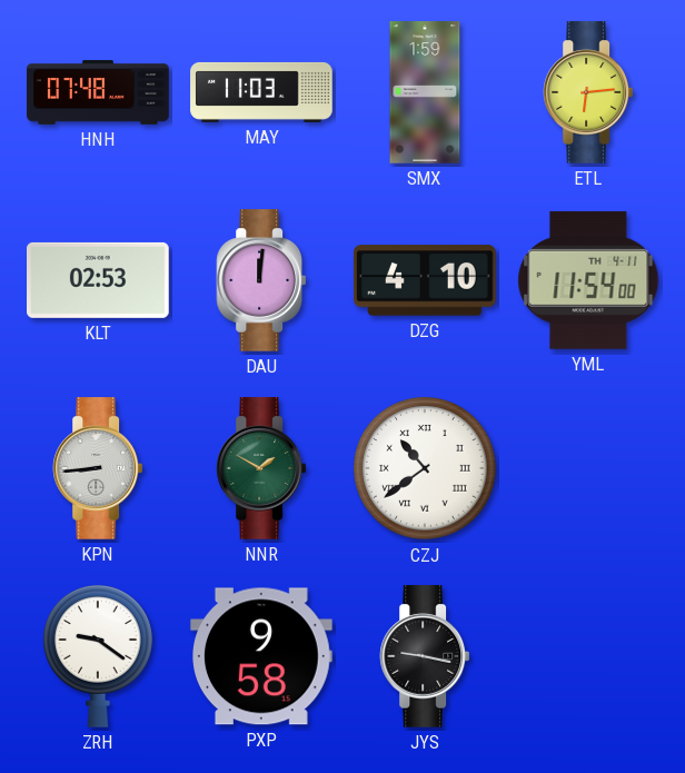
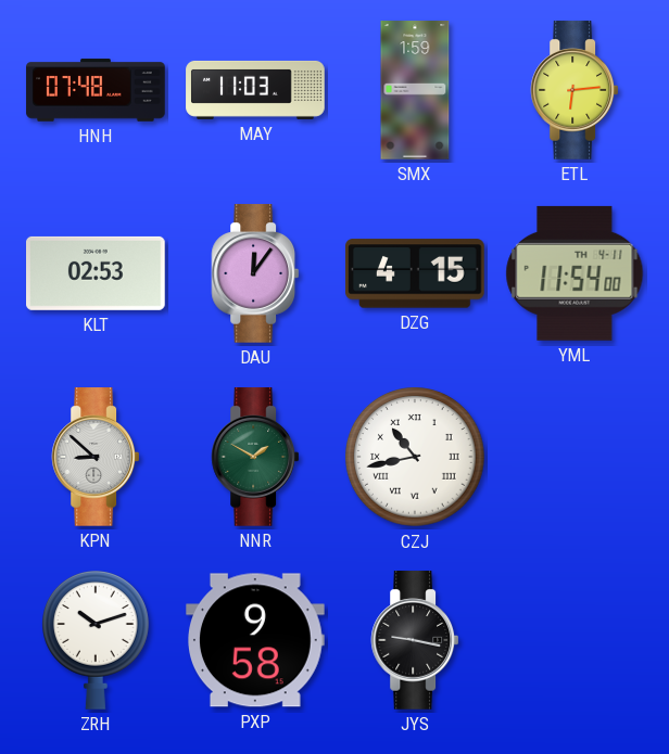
DAU: 12:01 -> 12:06
DZG: 4:10 -> 4:15
KPN: 8:44 -> 8:52
CZJ: 10:39 -> 10:43
ZRH: 9:21 -> 10:12
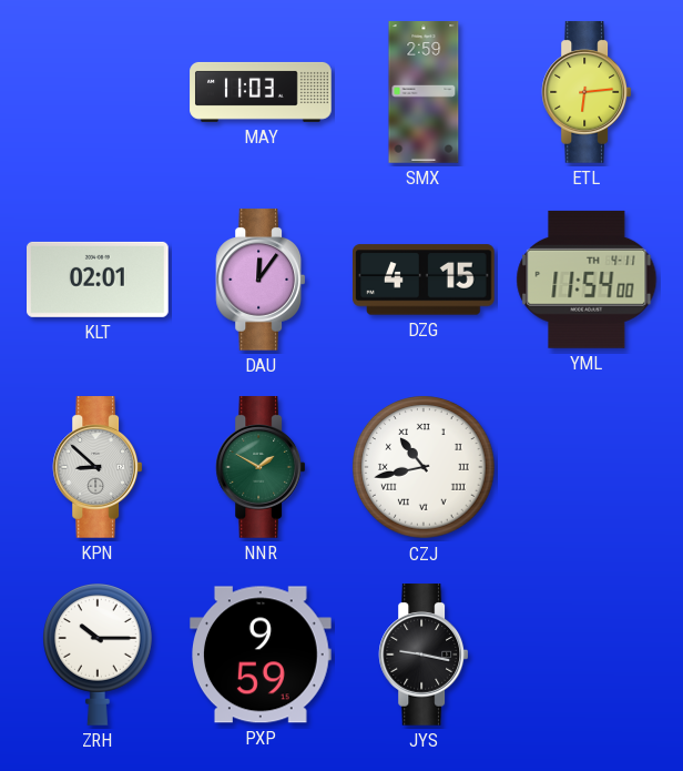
HNH: 07:48 -> none
SMX: 1:59 -> 2:59
KLT: 02:53 -> 02:01
ZRH: 10:12 -> 10:15
PXP: 9:58 -> 9:59
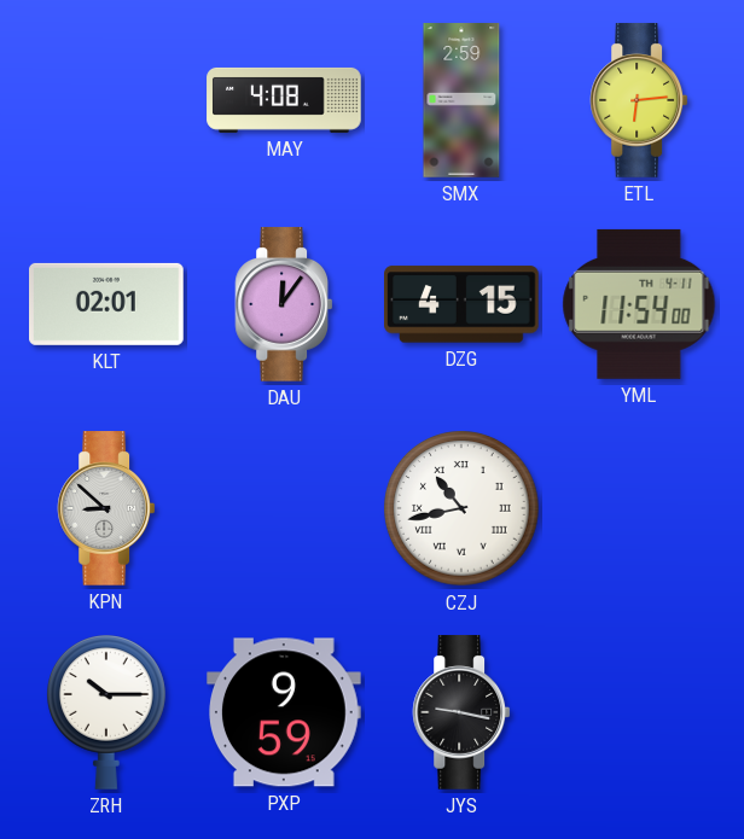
MAY: 11:03 -> 4:08
NNR: 1:50 -> none
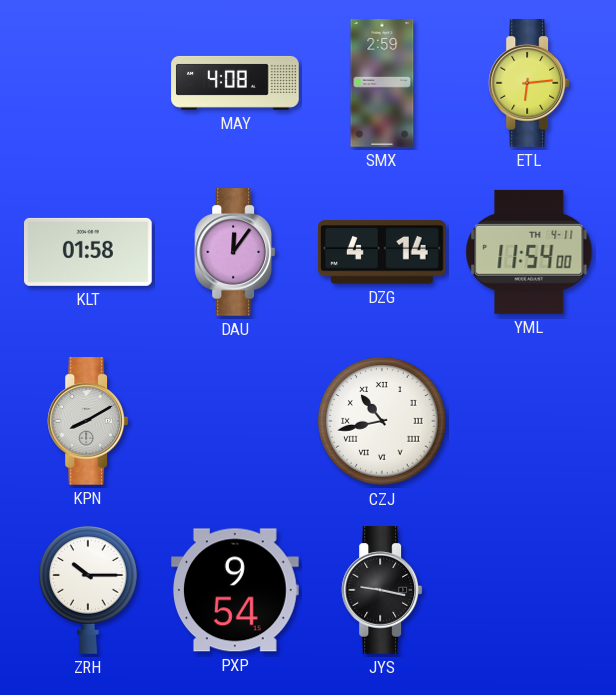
KLT: 02:01 -> 01:58
DZG: 4:15 -> 4:14
KPN: 8:52 -> 8:10
PXP: 9:59 -> 9:54
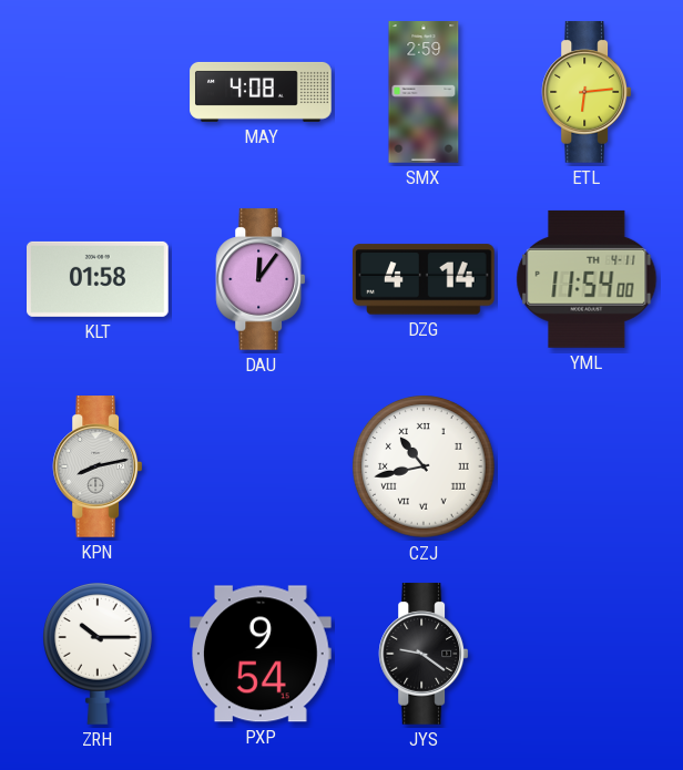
KPN: 8:10 -> 8:13
JYS: 9:17 -> 9:21
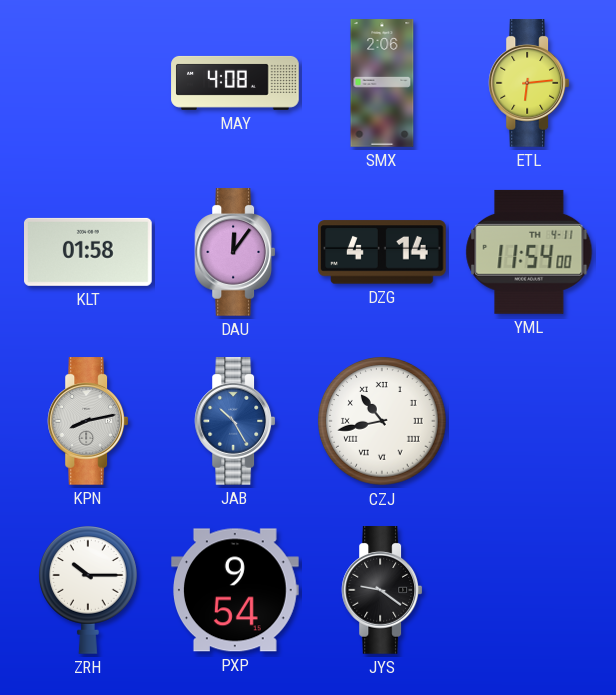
SMX: 2:59 -> 2:06
JAB: none -> 10:25
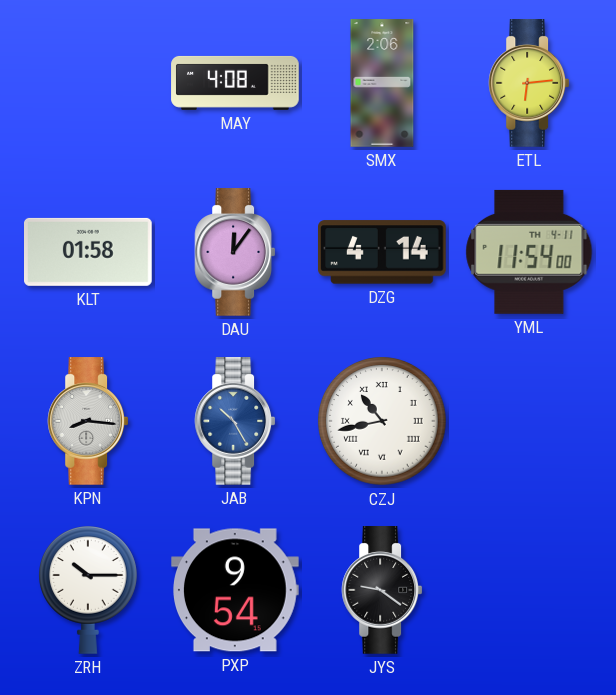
KPN: 8:13 -> 8:16
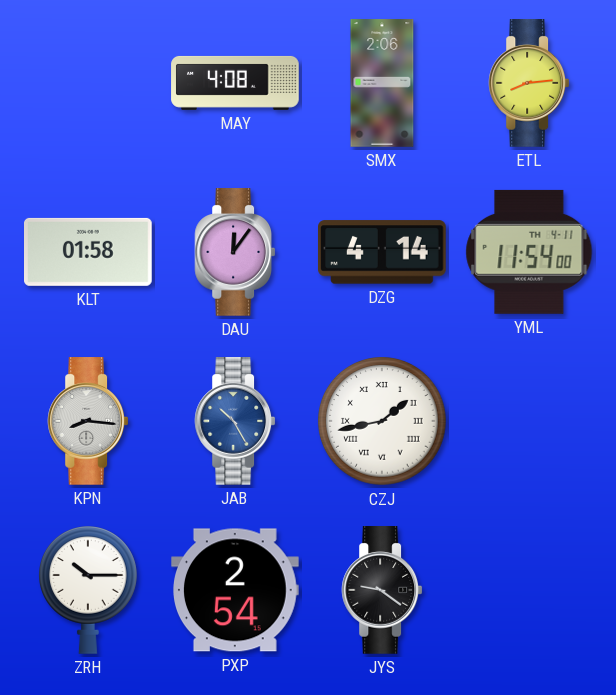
ETL: 6:14 -> 8:14
CZJ: 10:43 -> 1:43
PXP: 9:54 -> 2:54
